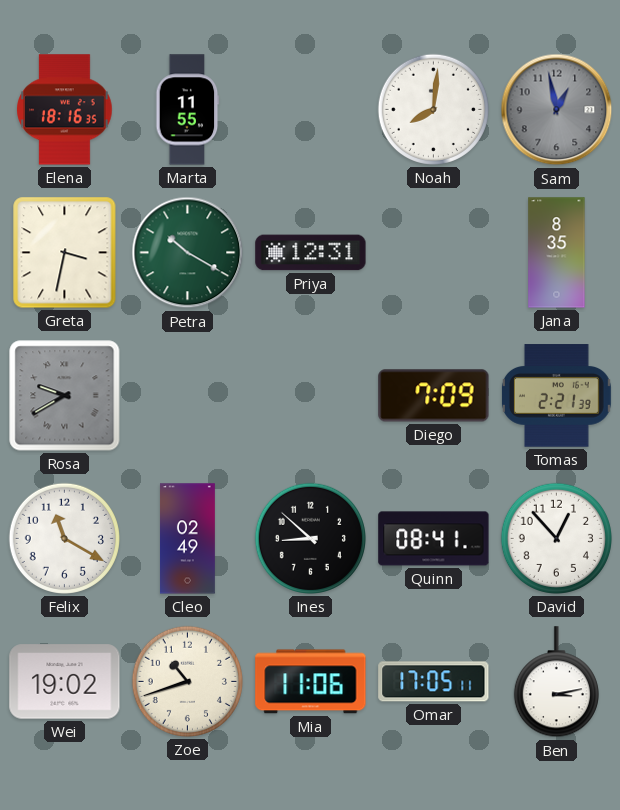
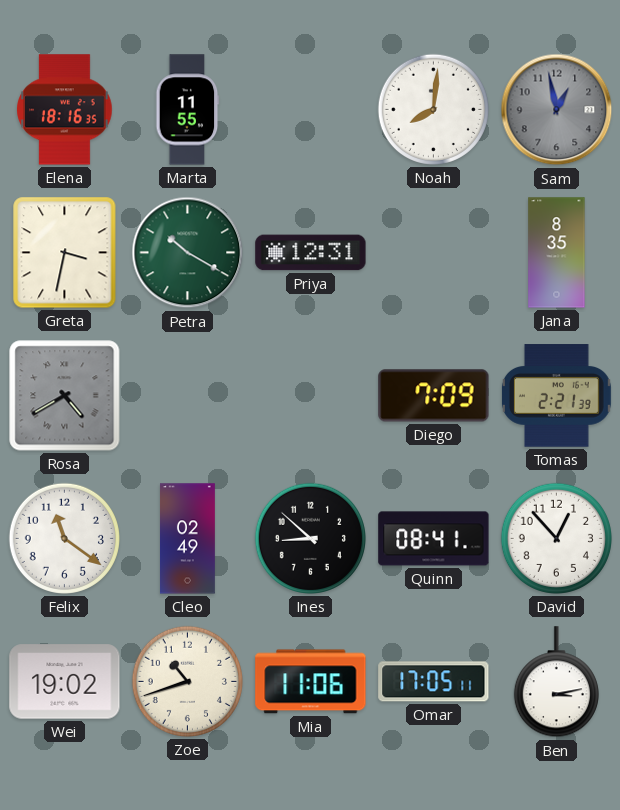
Rosa: 9:40 -> 4:40
Felix: 11:20 -> 11:21
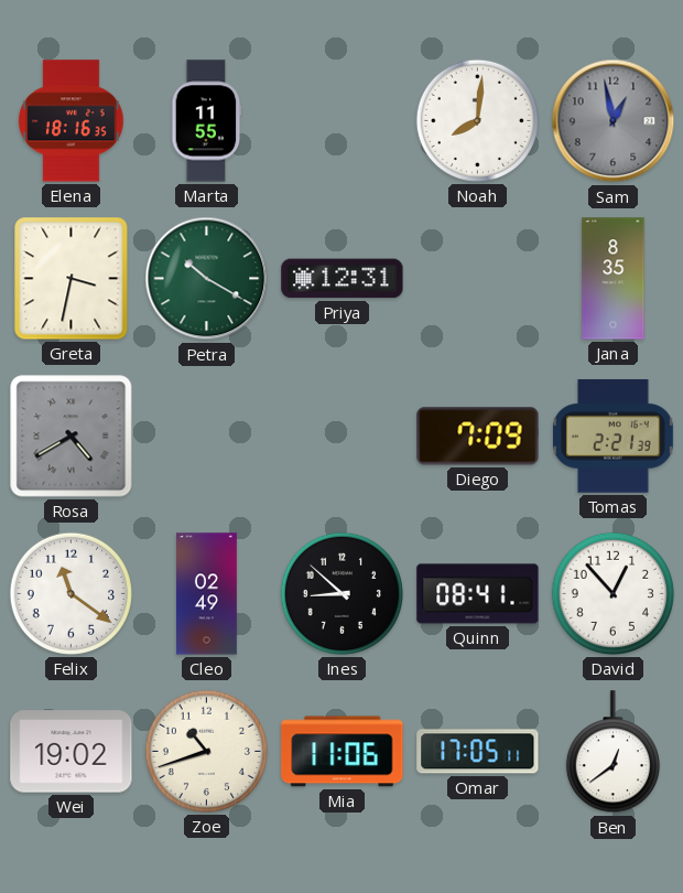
Ben: 3:13 -> 12:39
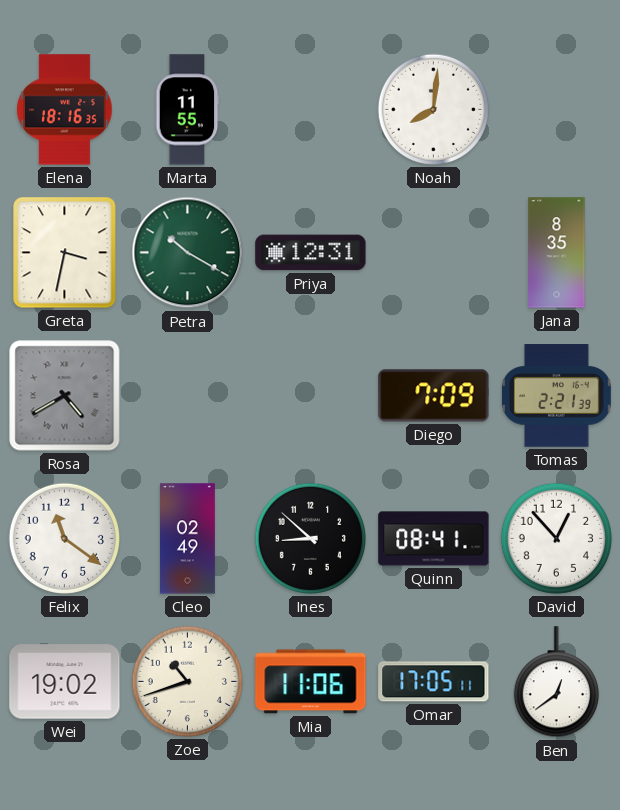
Sam: 12:58 -> none
